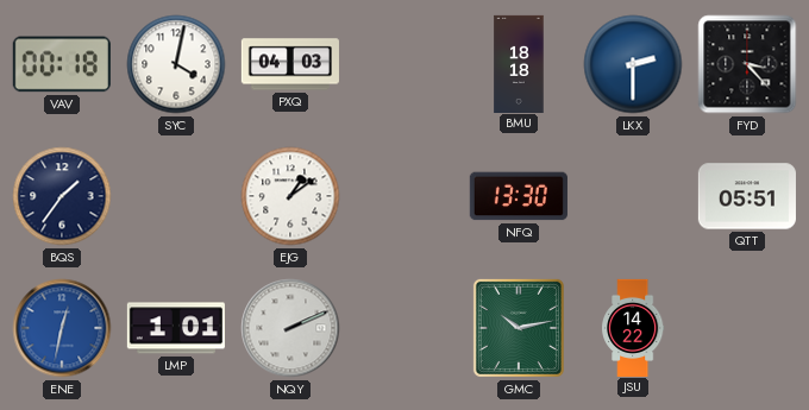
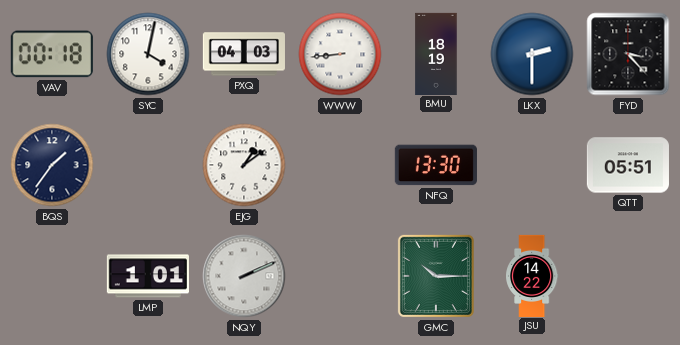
WWW: none -> 8:44
BMU: 18:18 -> 18:19
ENE: 12:32 -> none
GMC: 10:13 -> 10:15
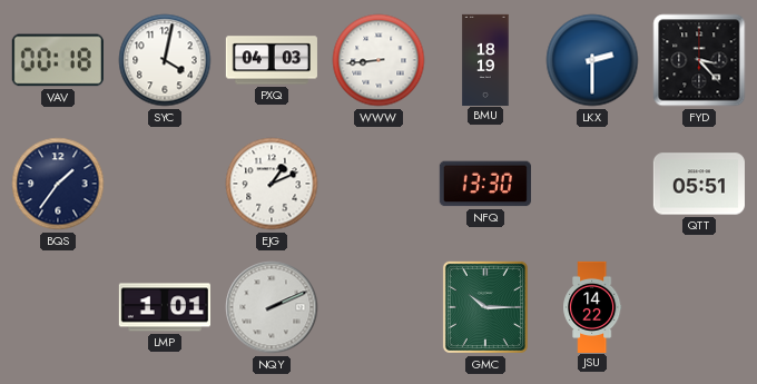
EJG: 1:09 -> 1:11
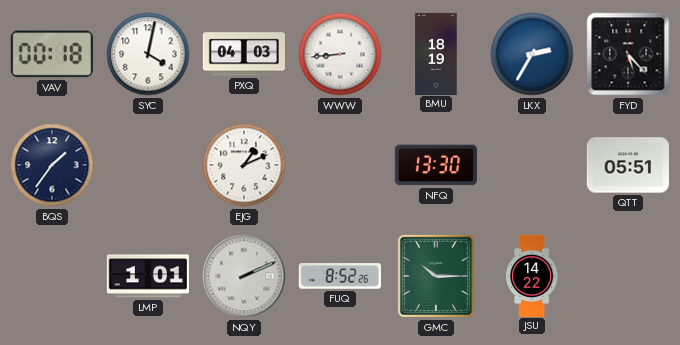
LKX: 2:30 -> 2:35
FYD: 3:23 -> 5:23
FUQ: none -> 8:52
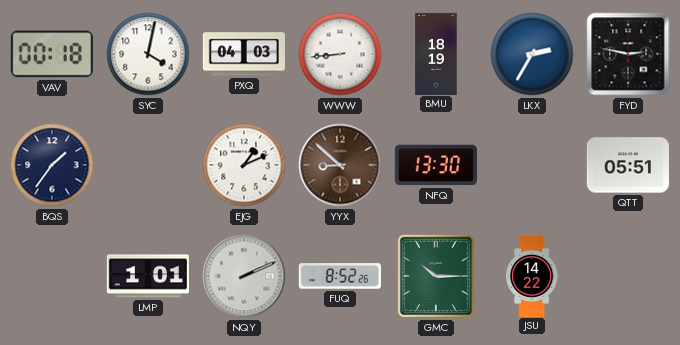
FYD: 5:23 -> 2:47
YYX: none -> 8:52
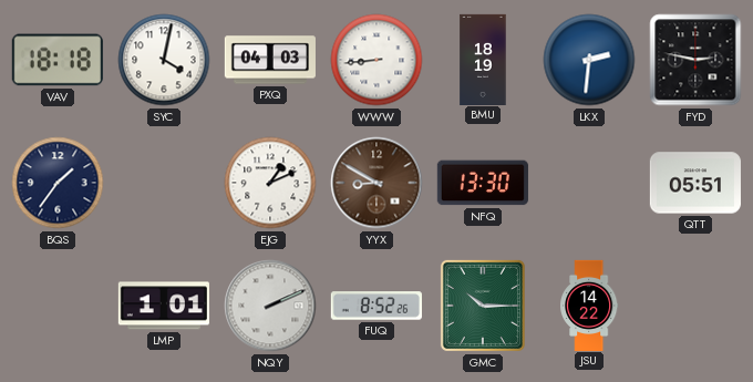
VAV: 00:18 -> 18:18
LKX: 2:35 -> 2:31
YYX: 8:52 -> 8:50
